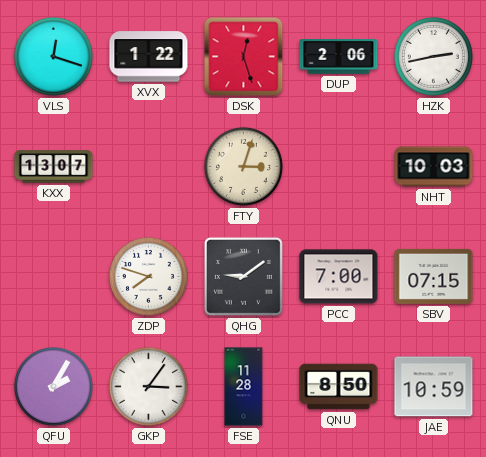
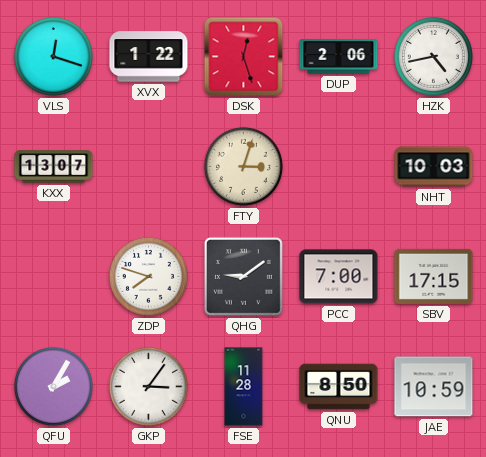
HZK: 2:43 -> 4:43
SBV: 07:15 -> 17:15
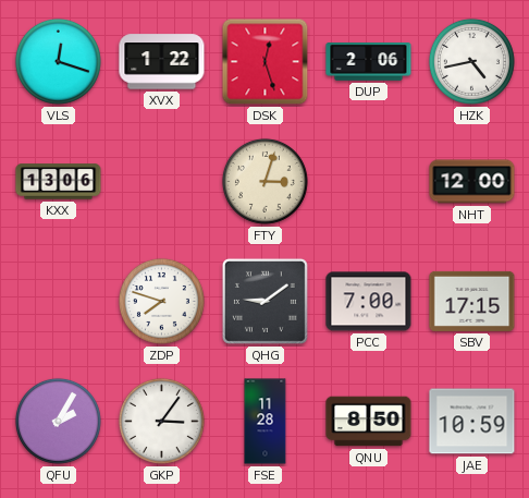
KXX: 13:07 -> 13:06
NHT: 10:03 -> 12:00
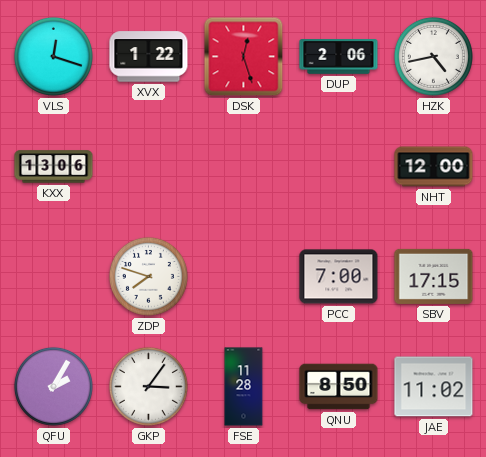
FTY: 3:03 -> none
QHG: 9:09 -> none
JAE: 10:59 -> 11:02
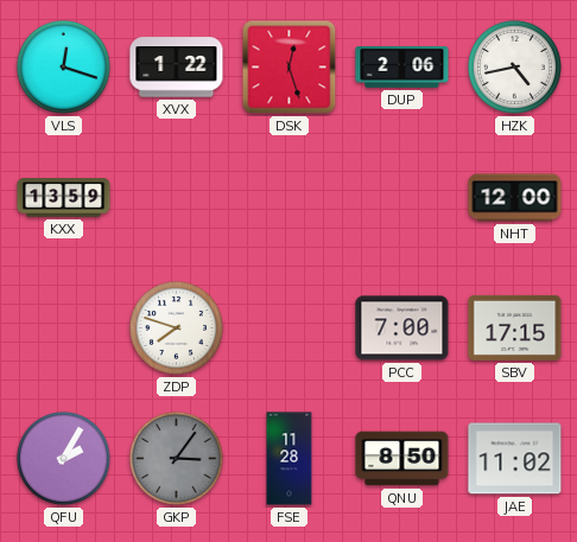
KXX: 13:06 -> 13:59
GKP dial: white -> grey
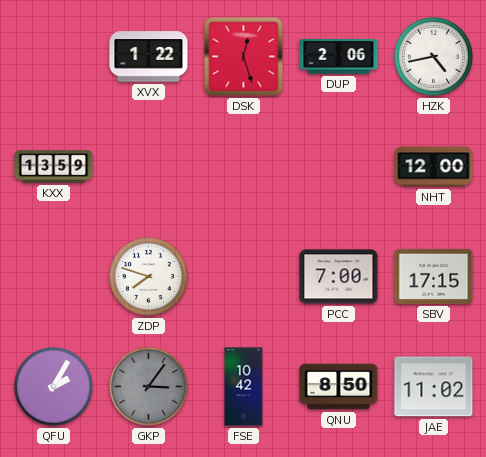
VLS: 12:18 -> none
FSE: 11:28 -> 10:42
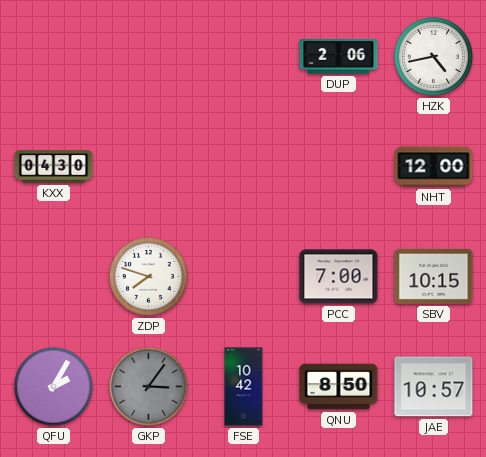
XVX: 1:22 -> none
DSK: 12:27 -> none
KXX: 13:59 -> 04:30
SBV: 17:15 -> 10:15
JAE: 11:02 -> 10:57
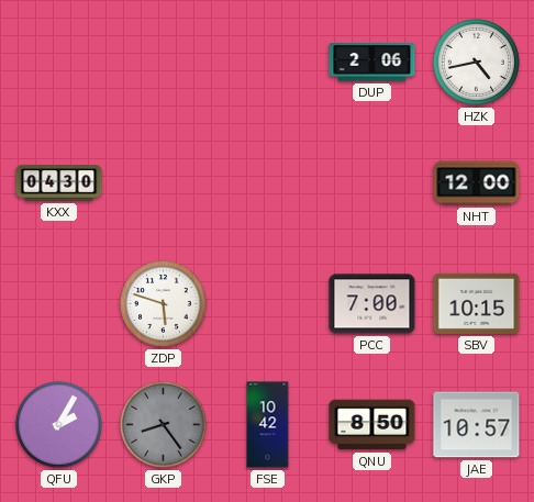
ZDP: 7:48 -> 5:48
GKP: 3:06 -> 8:24
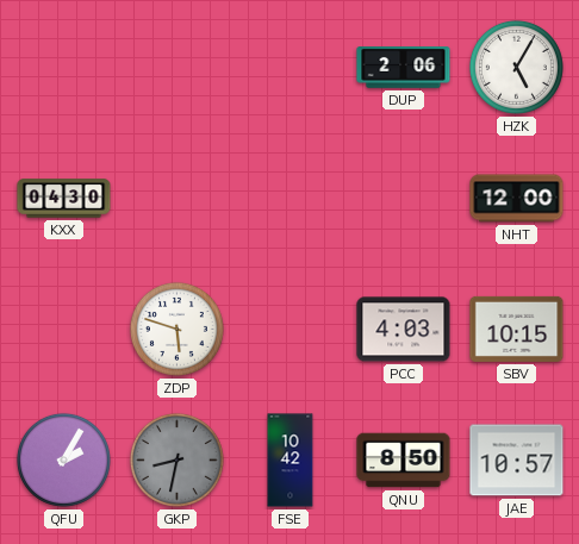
HZK: 4:43 -> 5:05
PCC: 7:00 -> 4:03
GKP: 8:24 -> 8:32
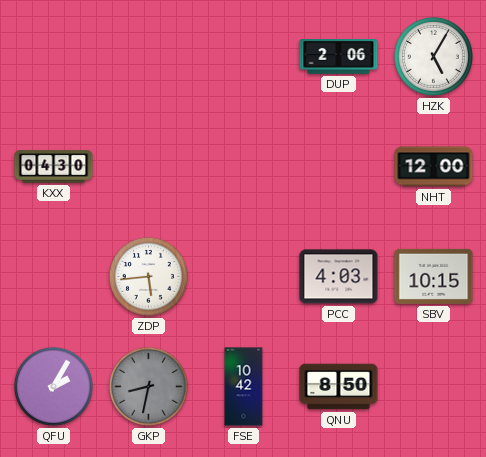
ZDP: 5:48 -> 5:44
JAE: 10:57 -> none
